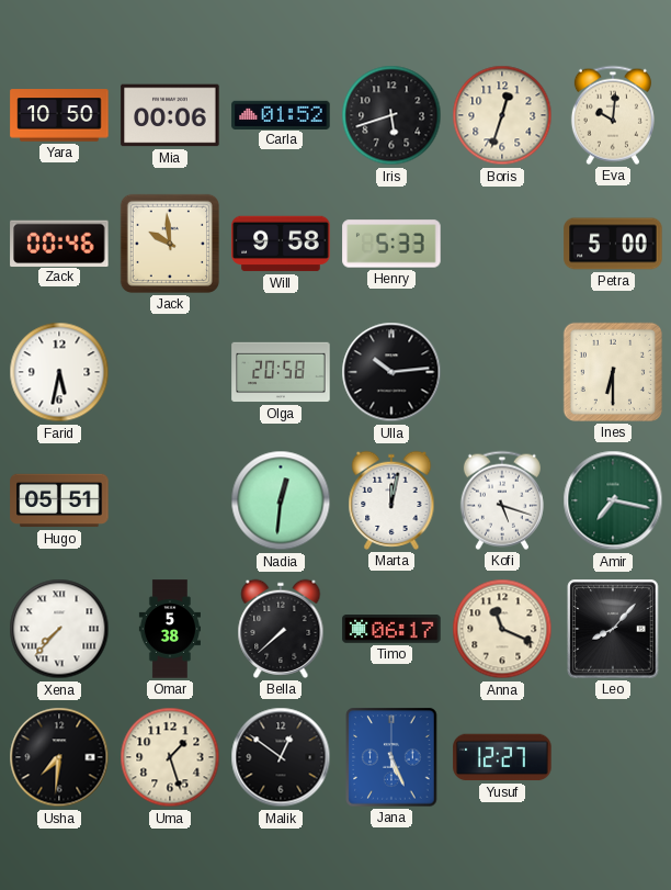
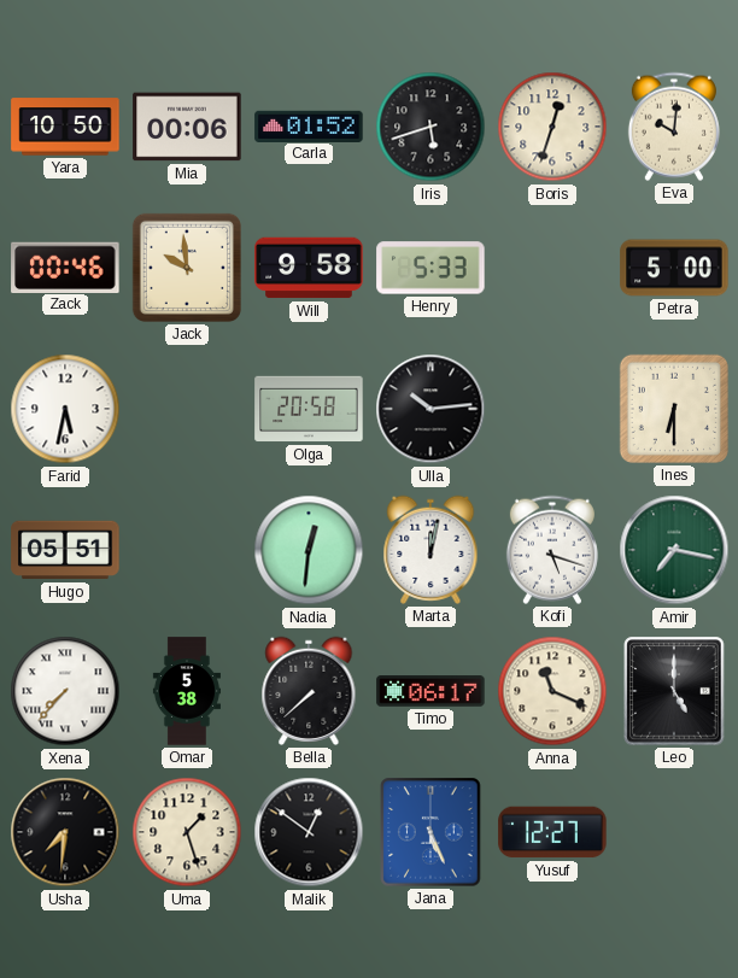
Leo: 8:07 -> 5:00
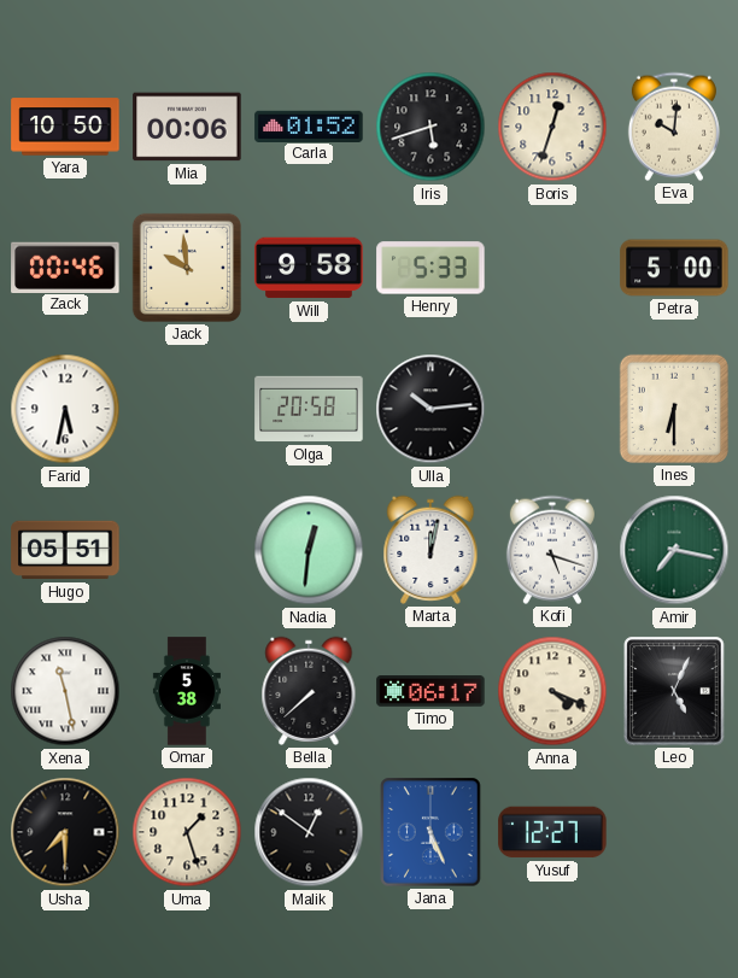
Xena: 7:37 -> 11:28
Anna: 11:19 -> 4:19
Leo: 5:00 -> 5:04
Usha: 7:31 -> 7:30
